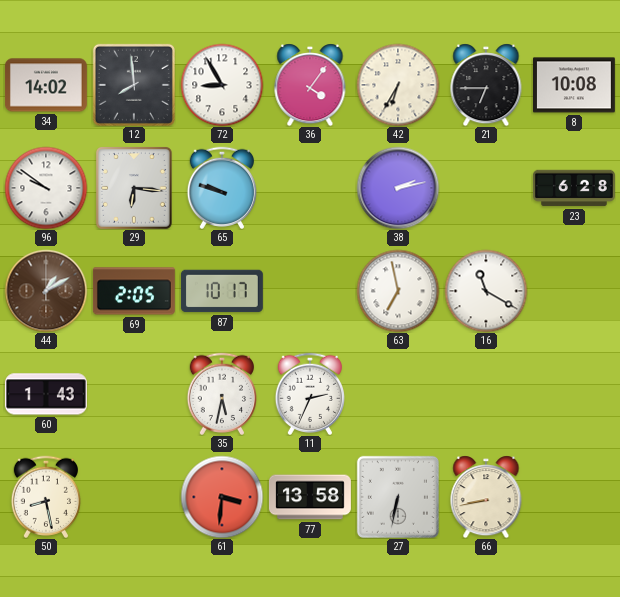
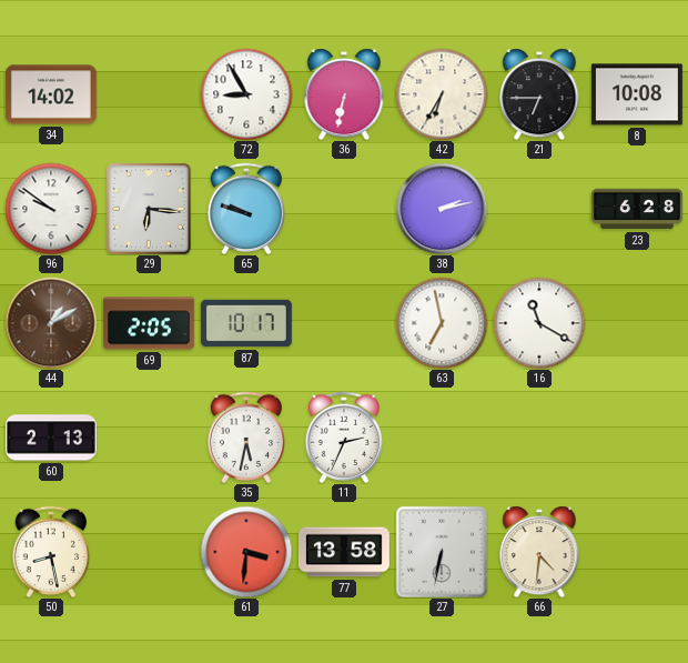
12: 7:59 -> none
36: 4:06 -> 6:32
60: 1:43 -> 2:13
66: 8:43 -> 4:31
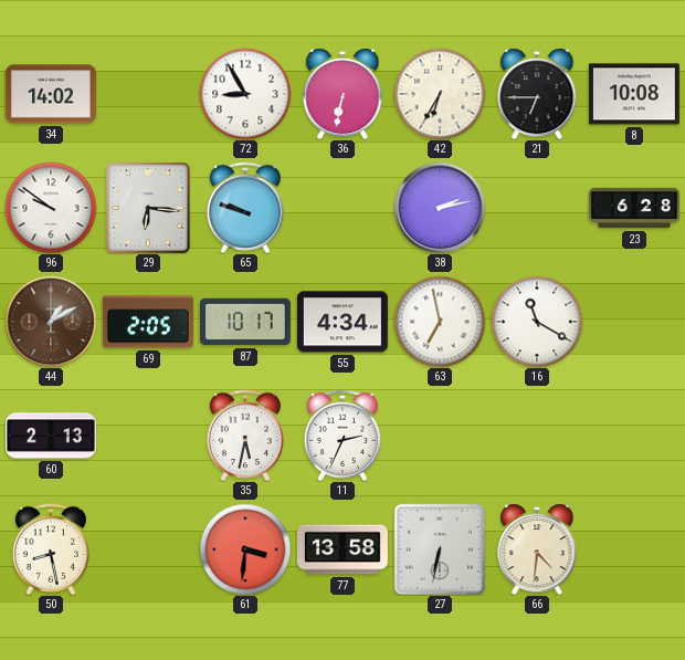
55: none -> 4:34
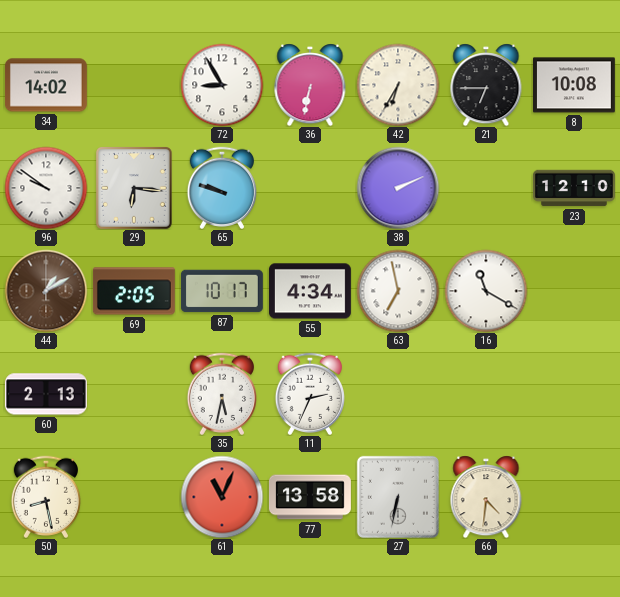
38: 2:13 -> 2:11
23: 6:28 -> 12:10
61: 3:31 -> 11:04
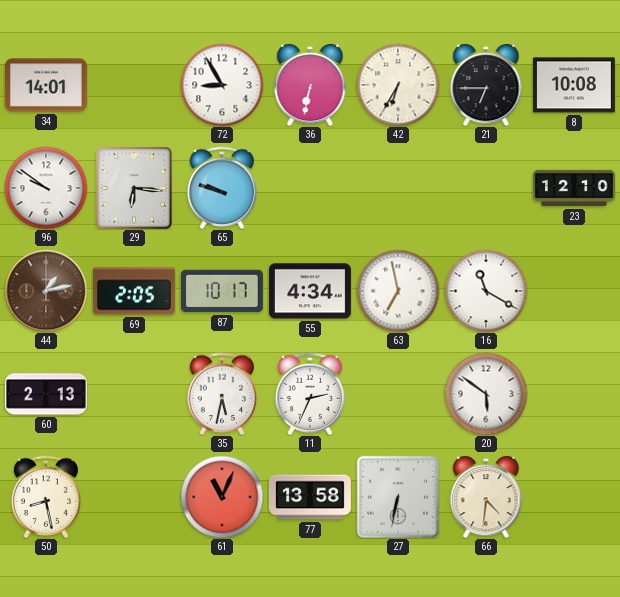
34: 14:02 -> 14:01
38: 2:11 -> none
44: 1:10 -> 1:13
20: none -> 5:51
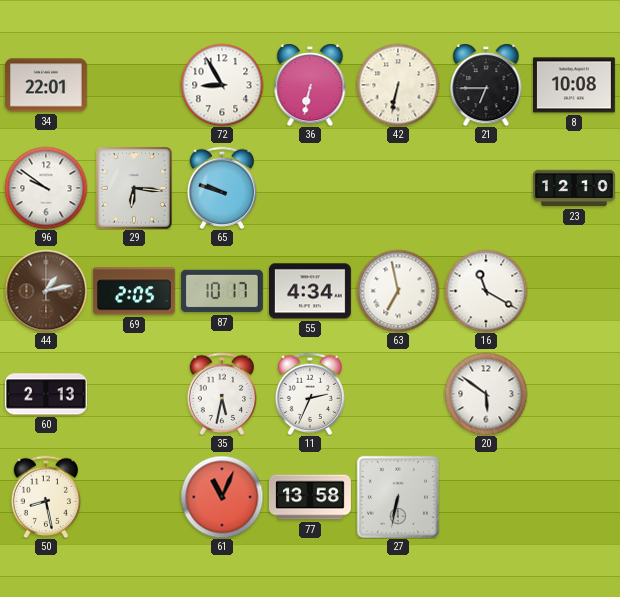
34: 14:01 -> 22:01
42: 6:35 -> 6:32
66: 4:31 -> none
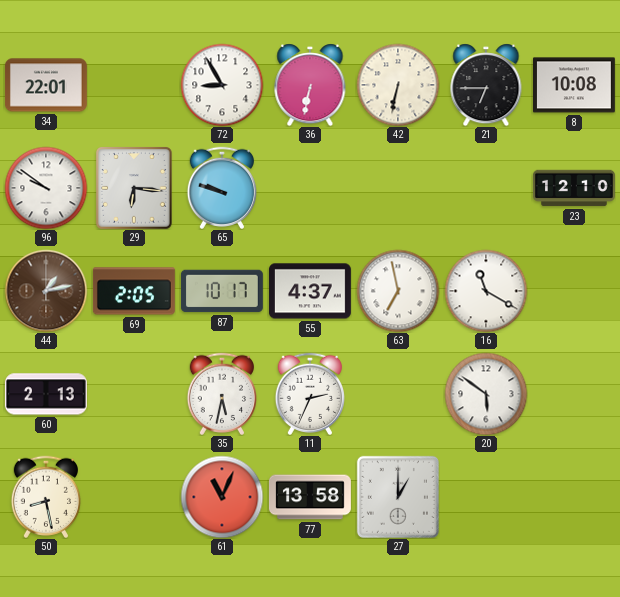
55: 4:34 -> 4:37
27: 6:32 -> 1:00
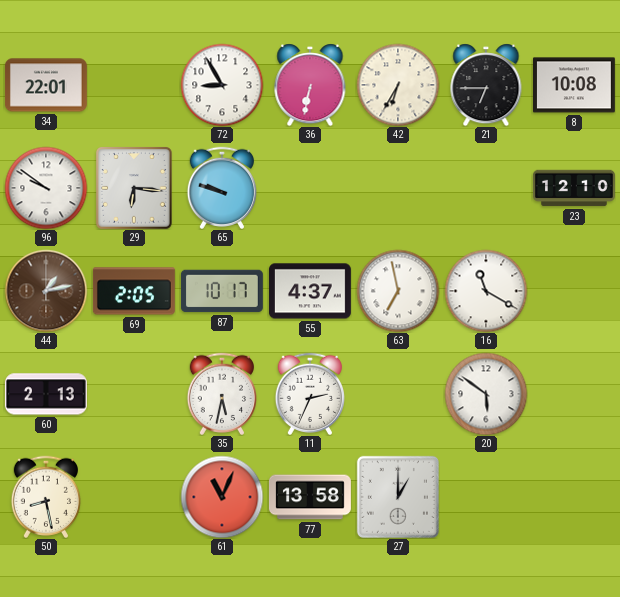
42: 6:32 -> 6:35
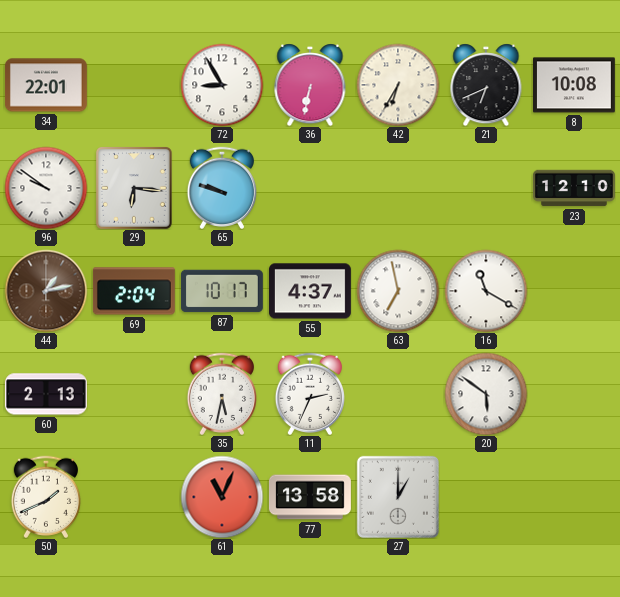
21: 6:45 -> 6:41
69: 2:05 -> 2:04
50: 8:28 -> 1:41
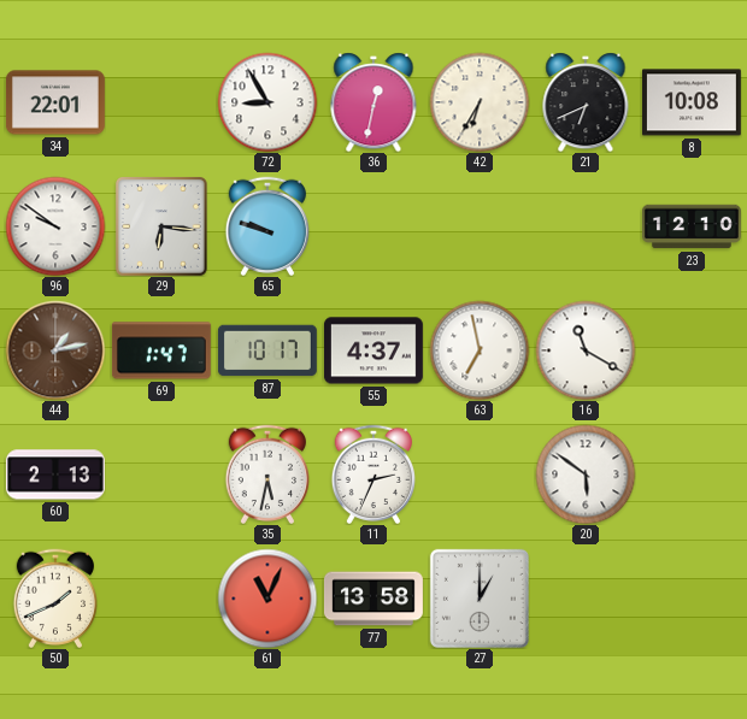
36: 6:32 -> 12:32
69: 2:04 -> 1:47
